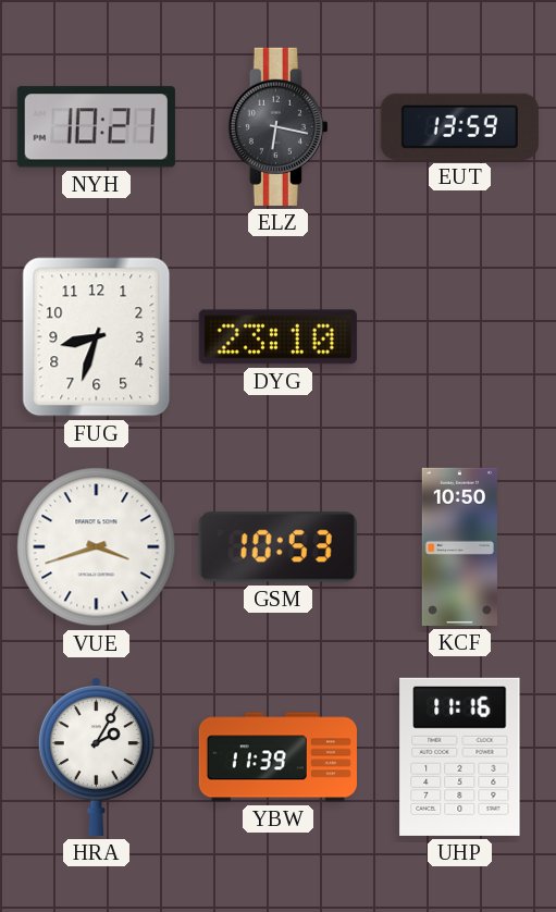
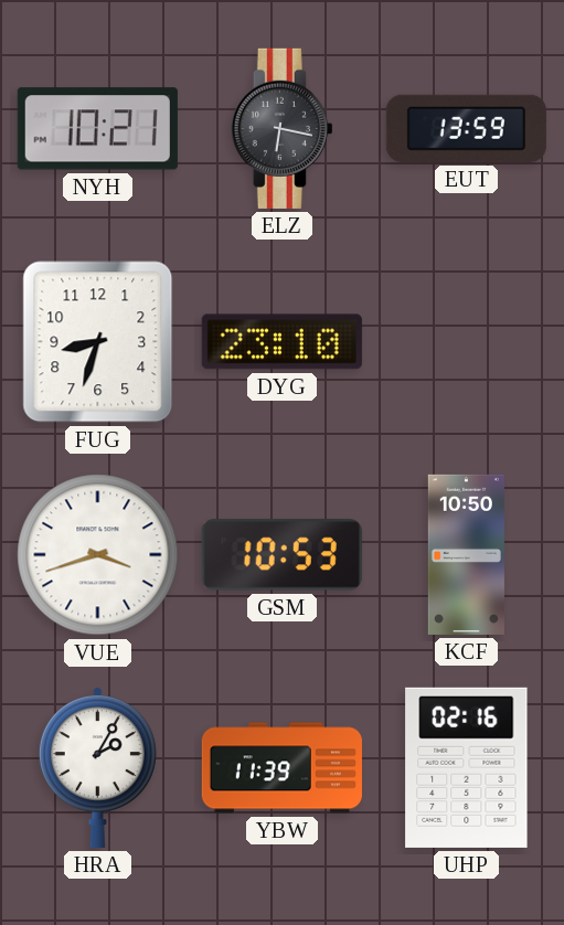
UHP: 11:16 -> 02:16
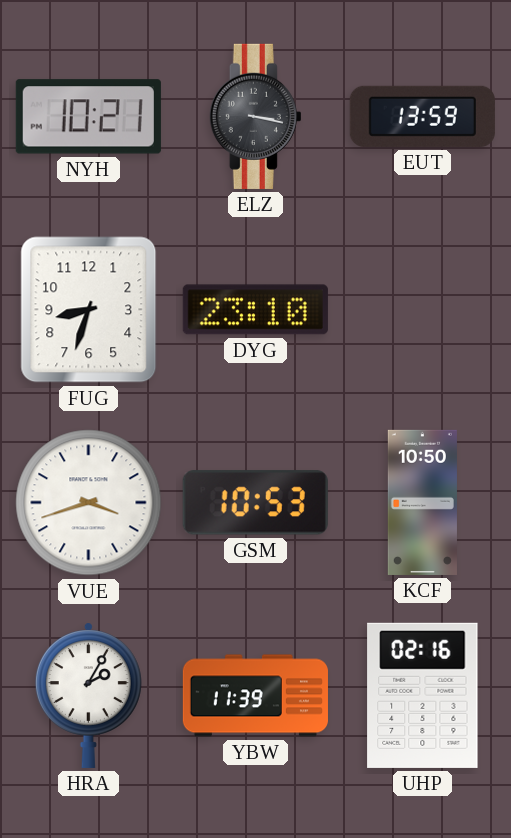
ELZ: 6:17 -> 3:17
